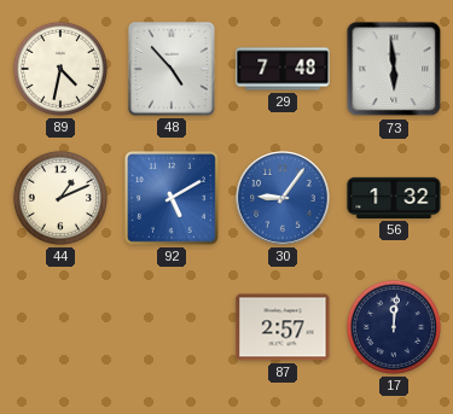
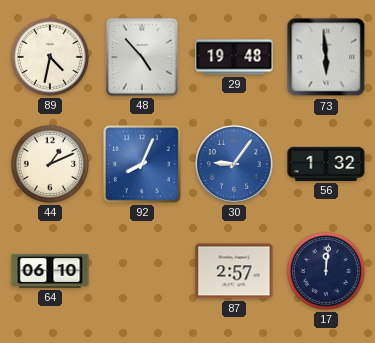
29: 7:48 -> 19:48
92: 5:10 -> 8:04
64: none -> 06:10
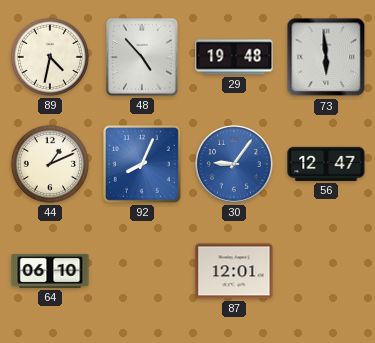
56: 1:32 -> 12:47
87: 2:57 -> 12:01
17: 12:01 -> none
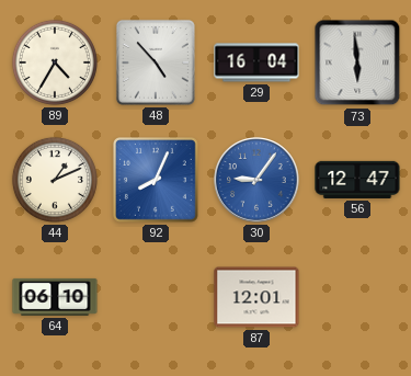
89: 4:32 -> 4:35
29: 19:48 -> 16:04
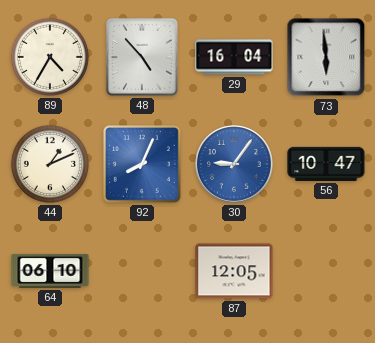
56: 12:47 -> 10:47
87: 12:01 -> 12:05
